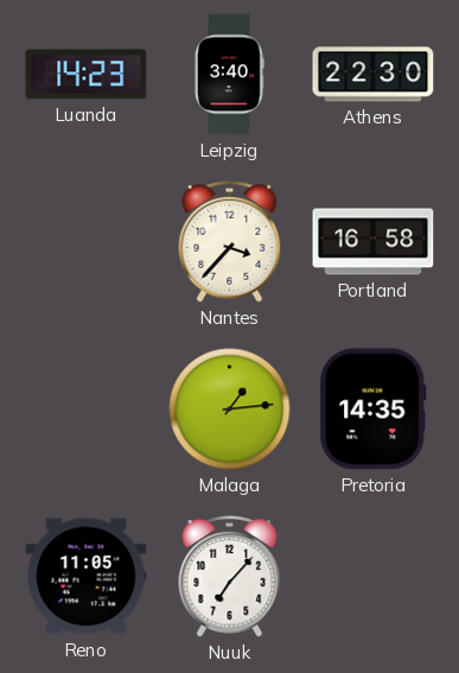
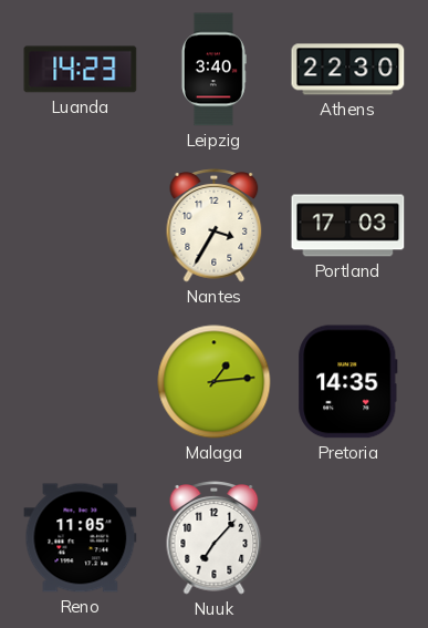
Nantes: 3:37 -> 3:35
Portland: 16:58 -> 17:03
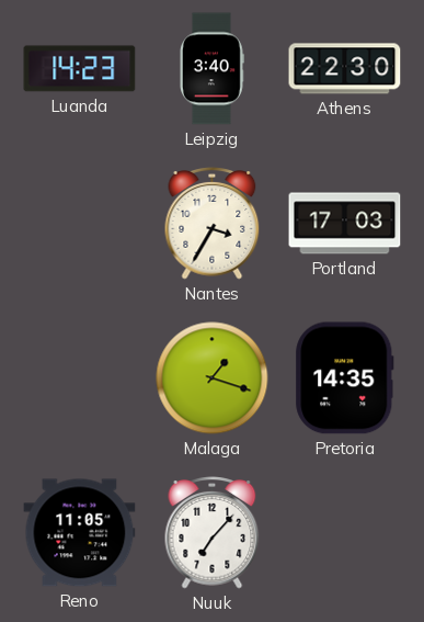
Malaga: 1:14 -> 1:18
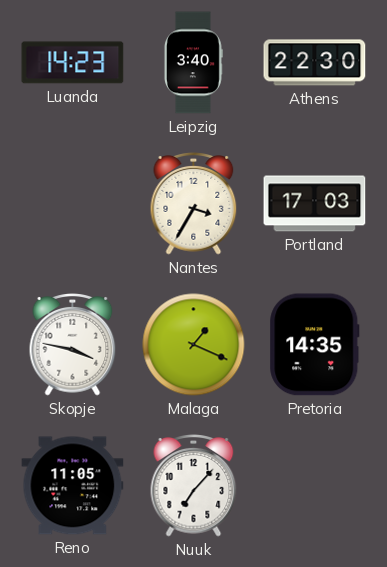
Skopje: none -> 3:47
Malaga: 1:18 -> 1:19
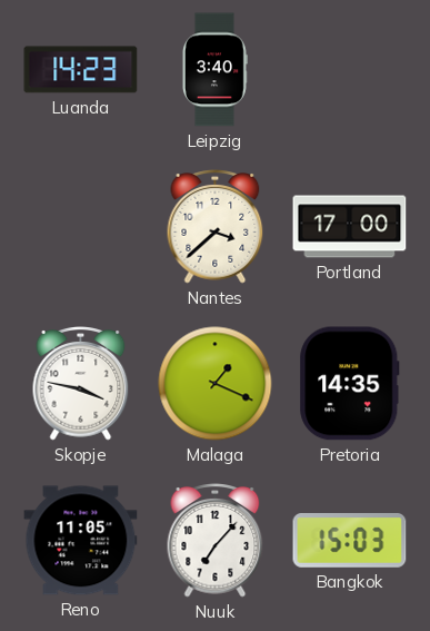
Athens: 22:30 -> none
Nantes: 3:35 -> 3:38
Portland: 17:03 -> 17:00
Bangkok: none -> 15:03
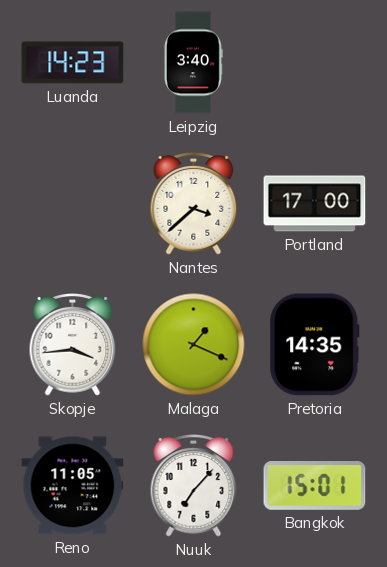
Skopje: 3:47 -> 3:44
Bangkok: 15:03 -> 15:01
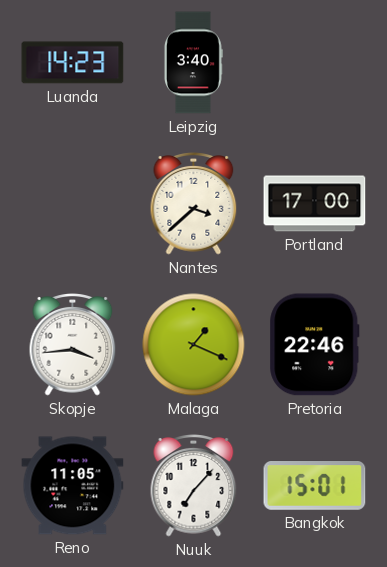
Pretoria: 14:35 -> 22:46
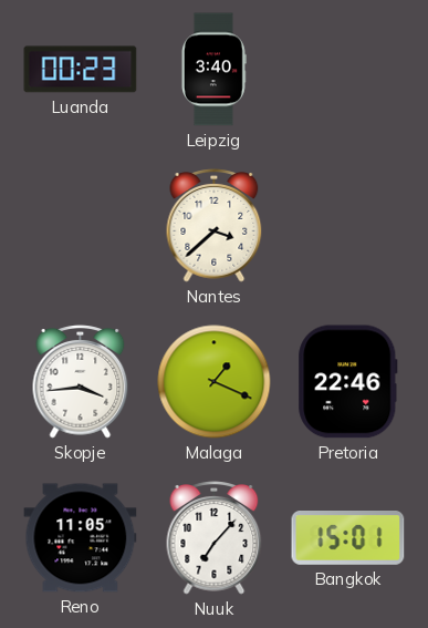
Luanda: 14:23 -> 00:23
Portland: 17:00 -> none
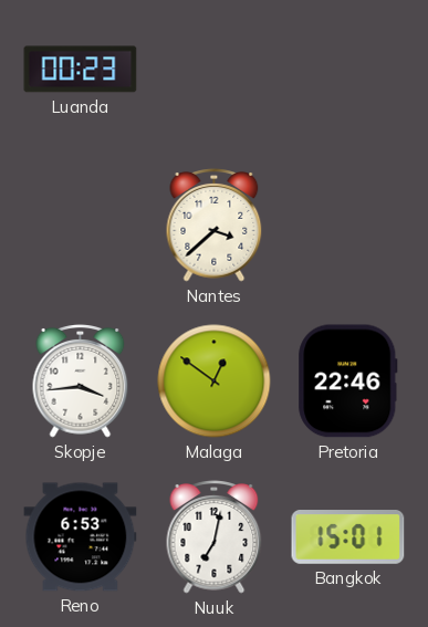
Leipzig: 3:40 -> none
Malaga: 1:19 -> 12:51
Reno: 11:05 -> 6:53
Nuuk: 7:07 -> 7:02
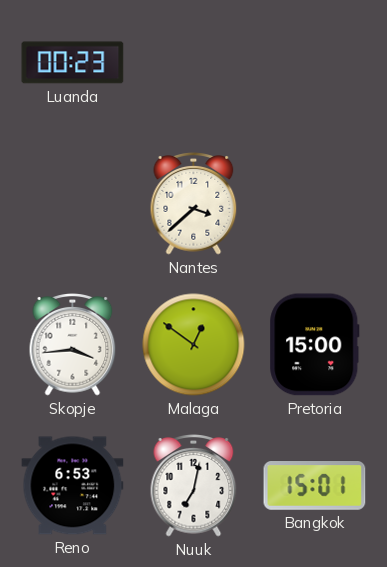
Pretoria: 22:46 -> 15:00
